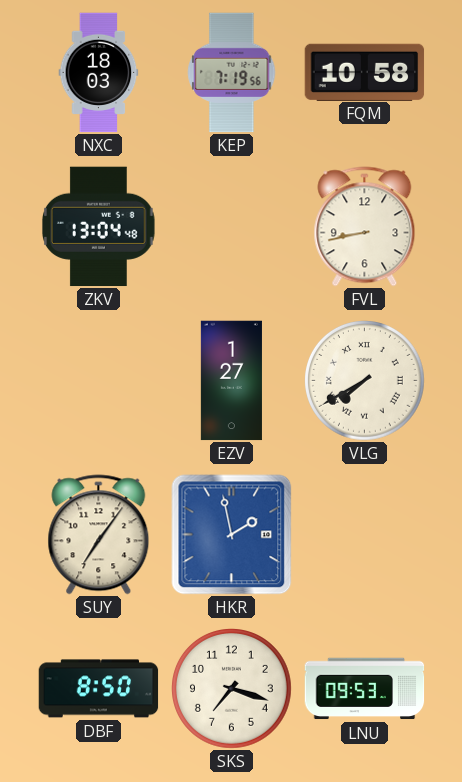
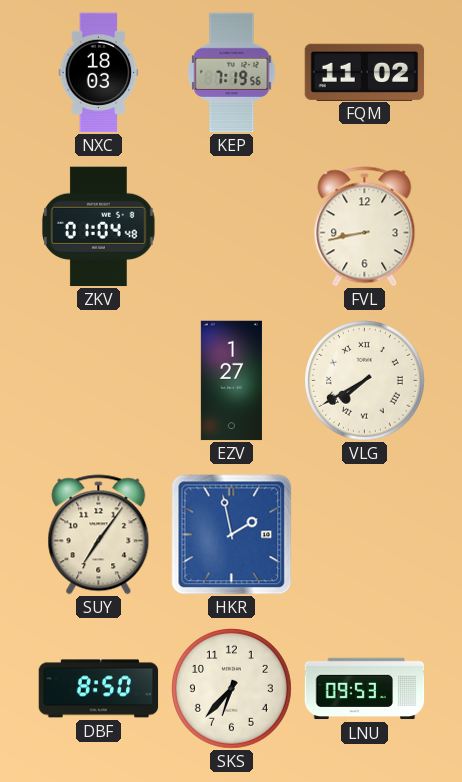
FQM: 10:58 -> 11:02
ZKV: 13:04 -> 01:04
SKS: 7:18 -> 6:37
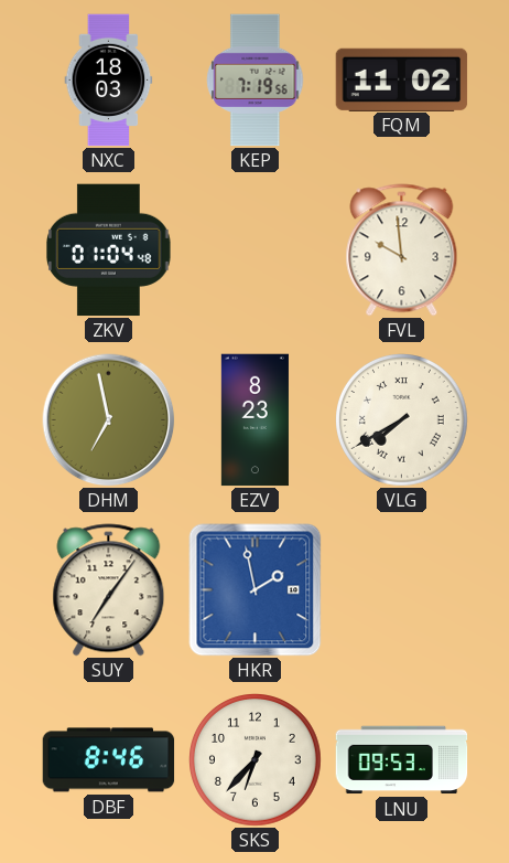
FVL: 8:43 -> 9:59
DHM: none -> 6:58
EZV: 1:27 -> 8:23
DBF: 8:50 -> 8:46
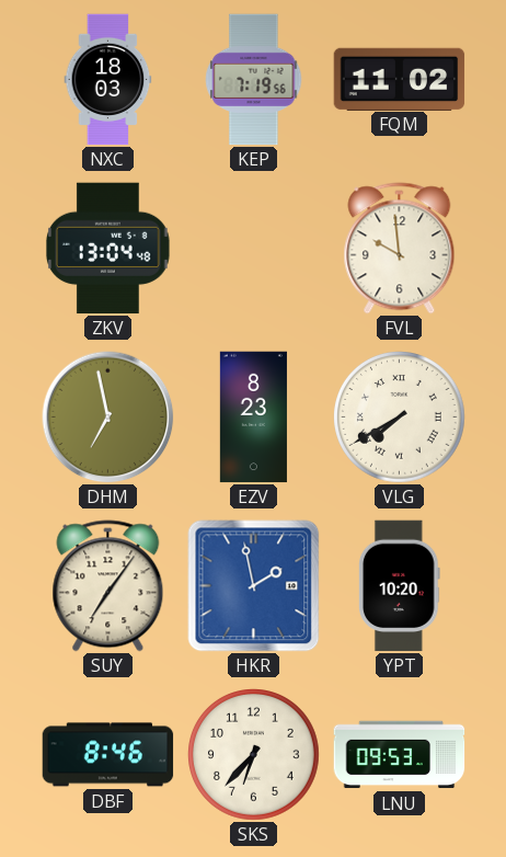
ZKV: 01:04 -> 13:04
YPT: none -> 10:20
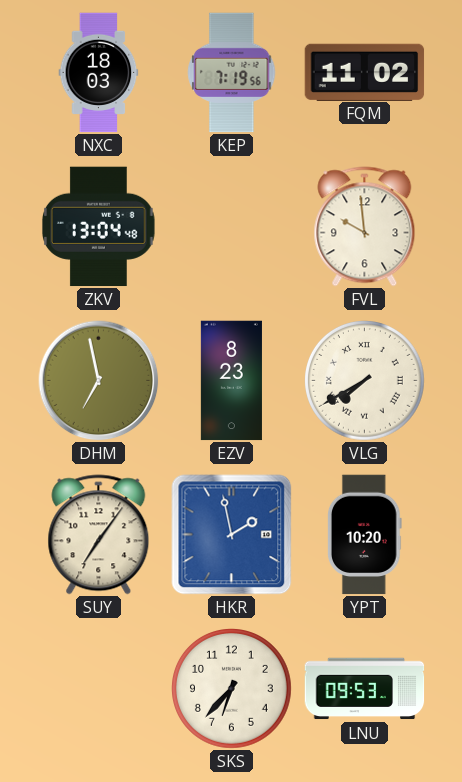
DBF: 8:46 -> none
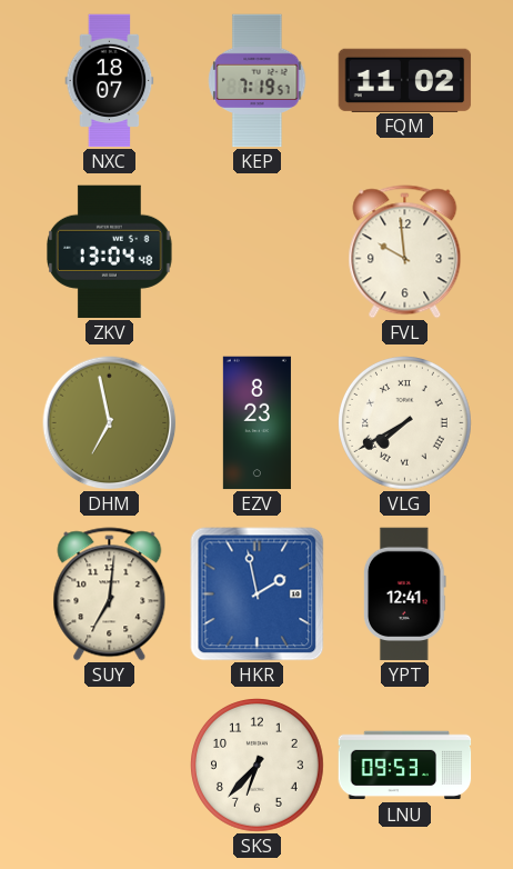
NXC: 18:03 -> 18:07
KEP: 7:19:56 -> 7:19:57
SUY: 7:06 -> 7:01
YPT: 10:20 -> 12:41
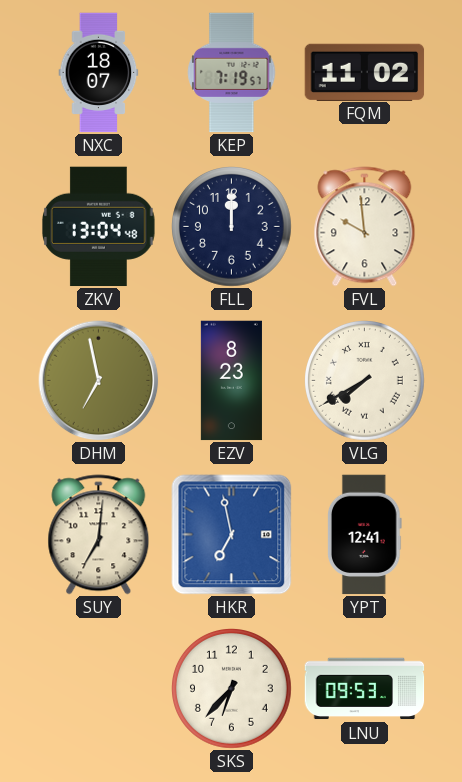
FLL: none -> 12:00
HKR: 1:58 -> 6:58
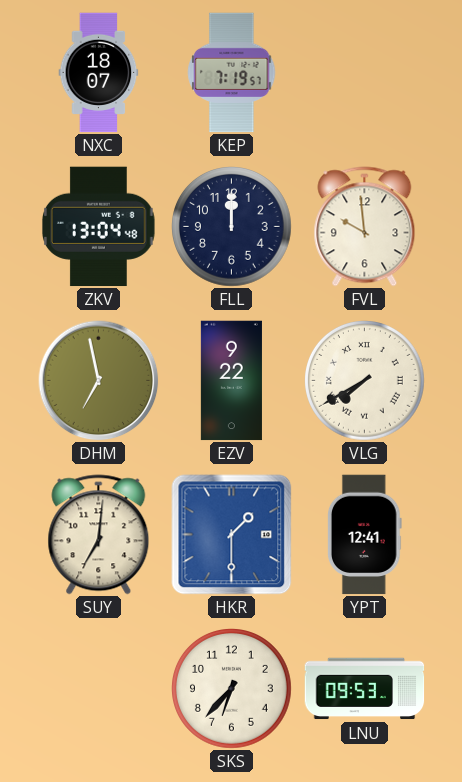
FQM: 11:02 -> none
EZV: 8:23 -> 9:22
HKR: 6:58 -> 1:30
